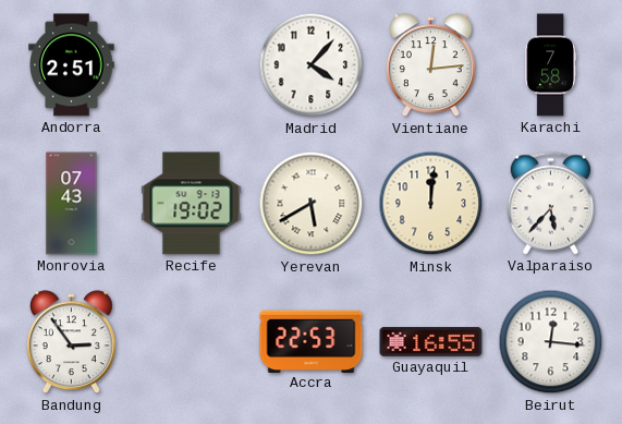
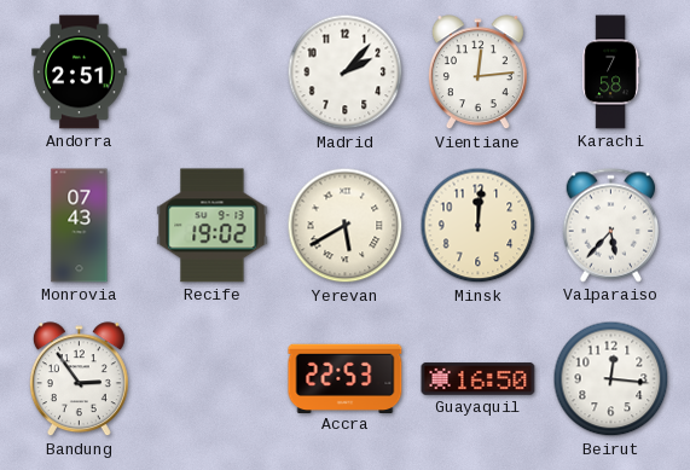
Madrid: 4:07 -> 2:07
Guayaquil: 16:55 -> 16:50
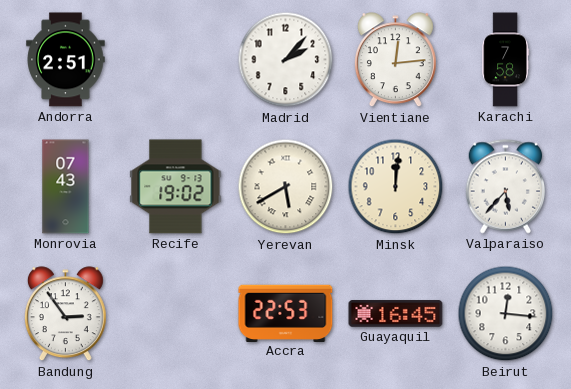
Guayaquil: 16:50 -> 16:45
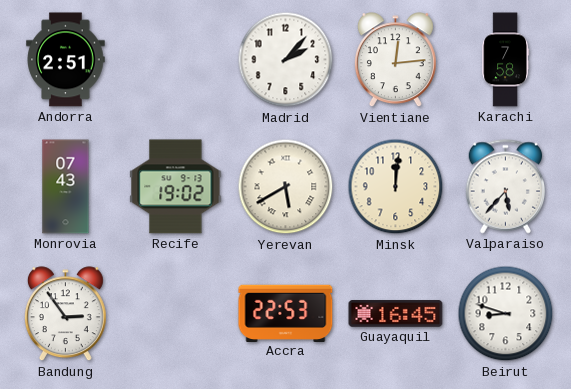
Beirut: 12:16 -> 8:48
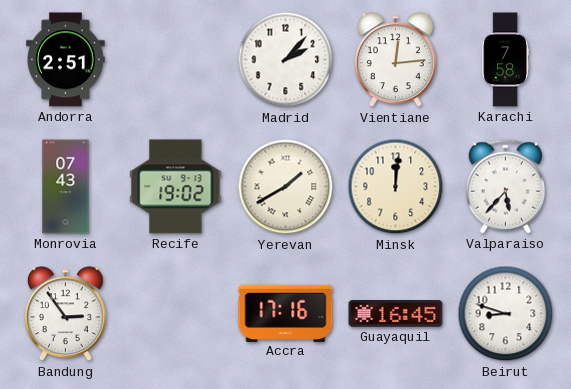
Yerevan: 5:40 -> 1:40
Accra: 22:53 -> 17:16
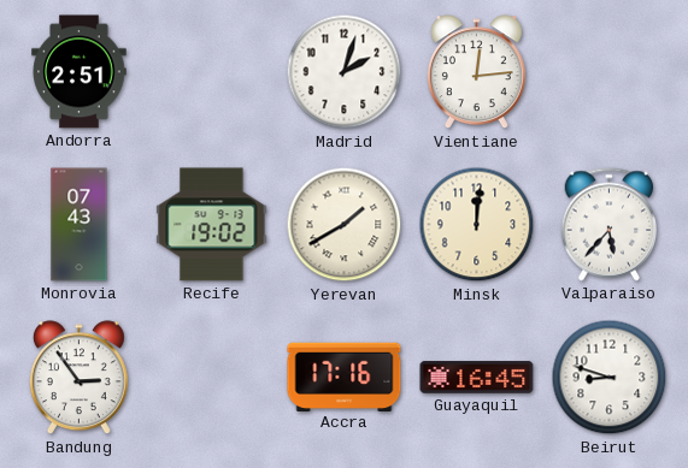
Madrid: 2:07 -> 2:03
Karachi: 7:58 -> none
